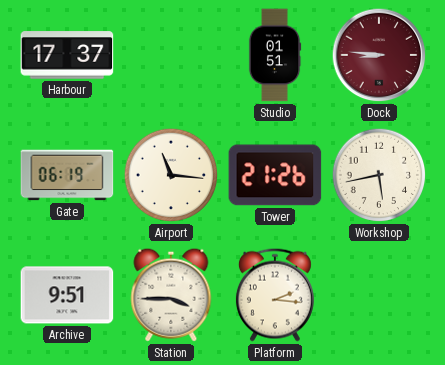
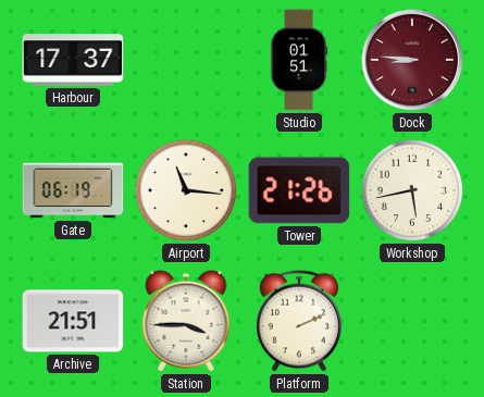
Archive: 9:51 -> 21:51
Platform: 2:16 -> 2:11
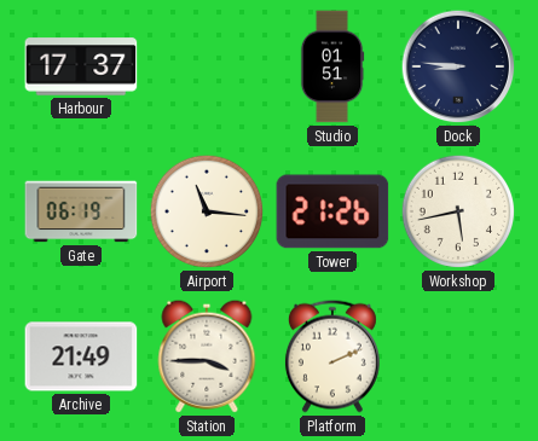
Dock dial: burgundy -> navy
Archive: 21:51 -> 21:49
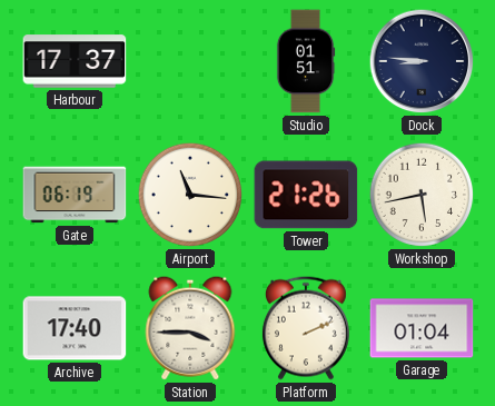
Archive: 21:49 -> 17:40
Garage: none -> 01:04
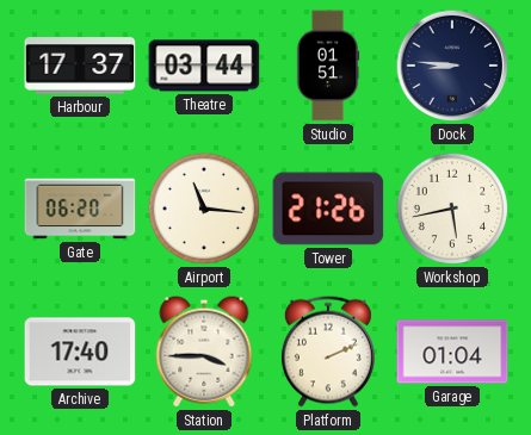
Theatre: none -> 03:44
Gate: 06:19 -> 06:20
